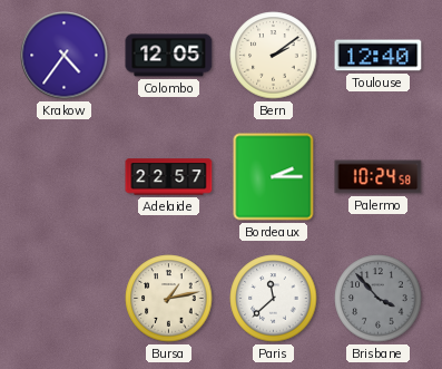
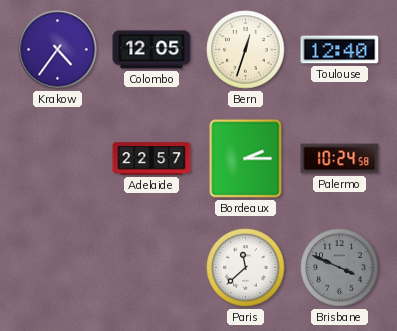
Bern: 2:09 -> 12:33
Bursa: 1:13 -> none
Brisbane: 3:53 -> 3:49
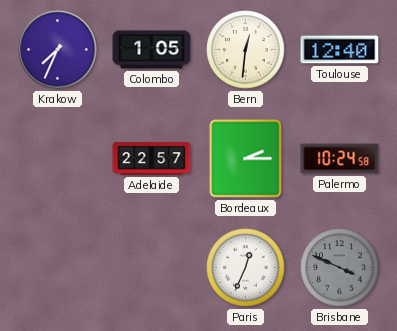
Krakow: 4:36 -> 7:34
Colombo: 12:05 -> 1:05
Bern: 12:33 -> 12:31
Paris: 11:38 -> 12:34
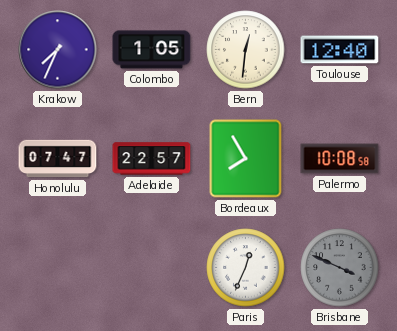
Honolulu: none -> 07:47
Bordeaux: 2:15 -> 7:55
Palermo: 10:24 -> 10:08
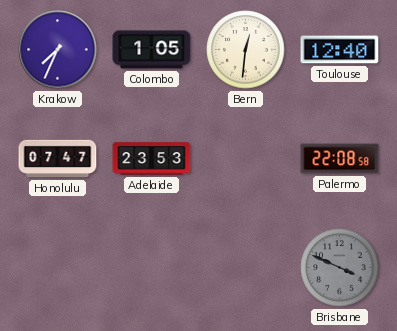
Adelaide: 22:57 -> 23:53
Bordeaux: 7:55 -> none
Palermo: 10:08 -> 22:08
Paris: 12:34 -> none
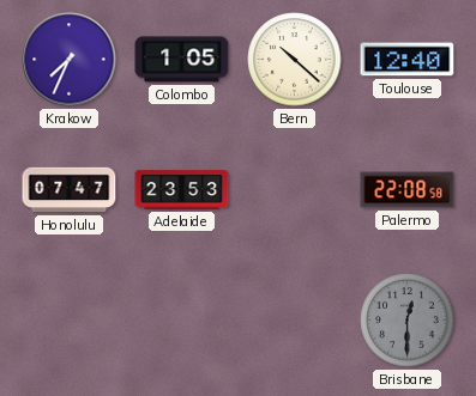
Bern: 12:31 -> 10:22
Brisbane: 3:49 -> 12:30
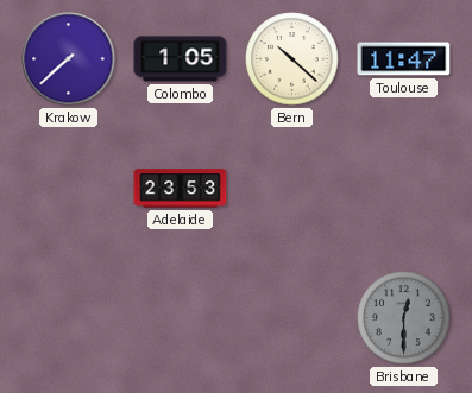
Krakow: 7:34 -> 7:38
Toulouse: 12:40 -> 11:47
Honolulu: 07:47 -> none
Palermo: 22:08 -> none
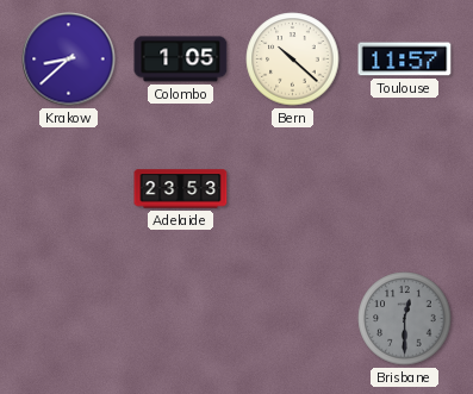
Krakow: 7:38 -> 8:38
Toulouse: 11:47 -> 11:57
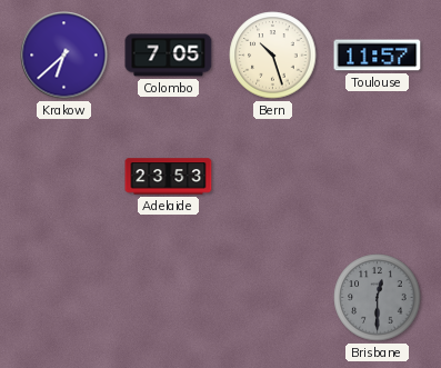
Krakow: 8:38 -> 6:38
Colombo: 1:05 -> 7:05
Bern: 10:22 -> 10:27
